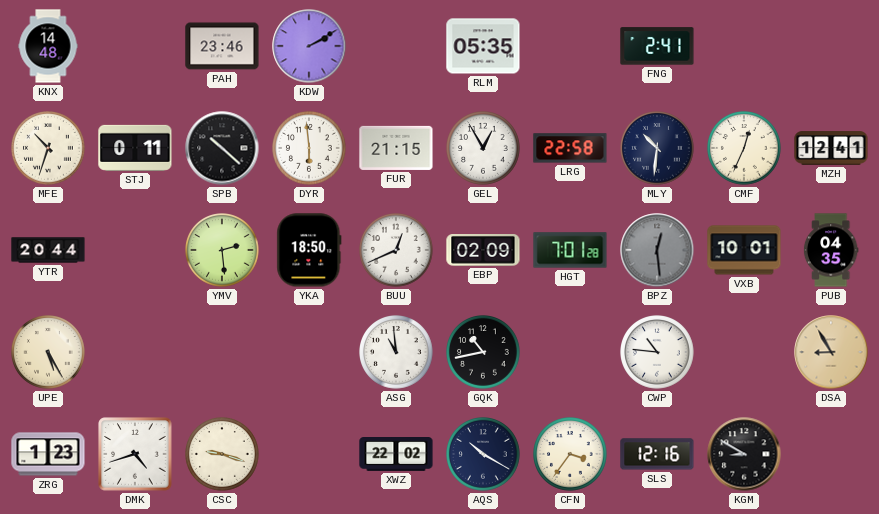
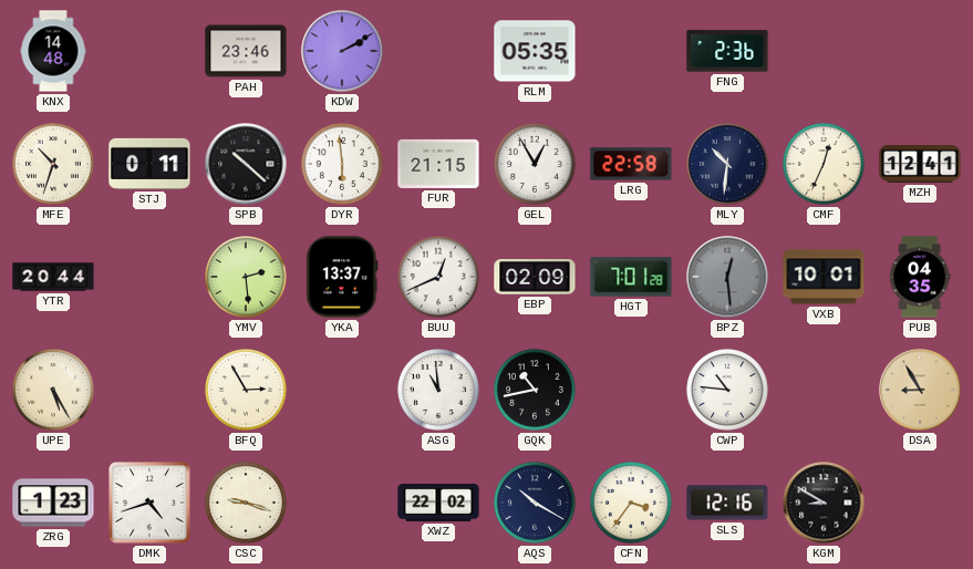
FNG: 2:41 -> 2:36
YKA: 18:50 -> 13:37
BFQ: none -> 2:55
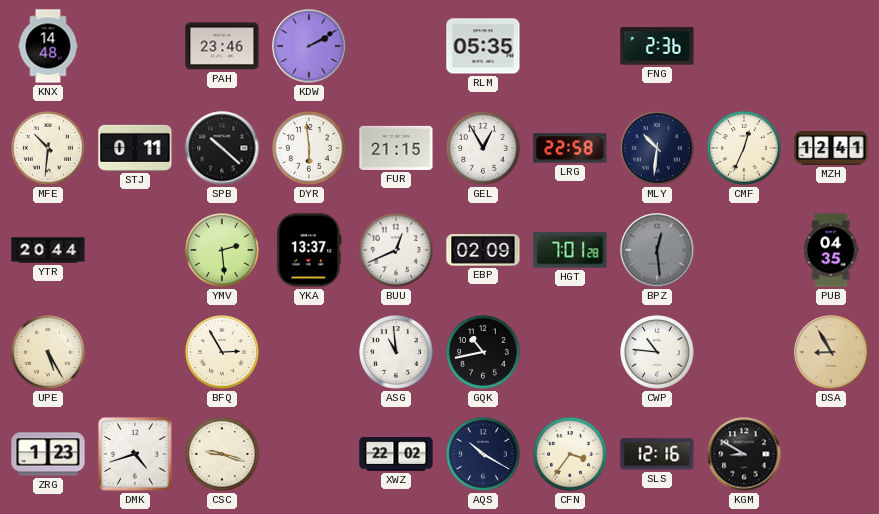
MFE: 10:33 -> 10:31
VXB: 10:01 -> none
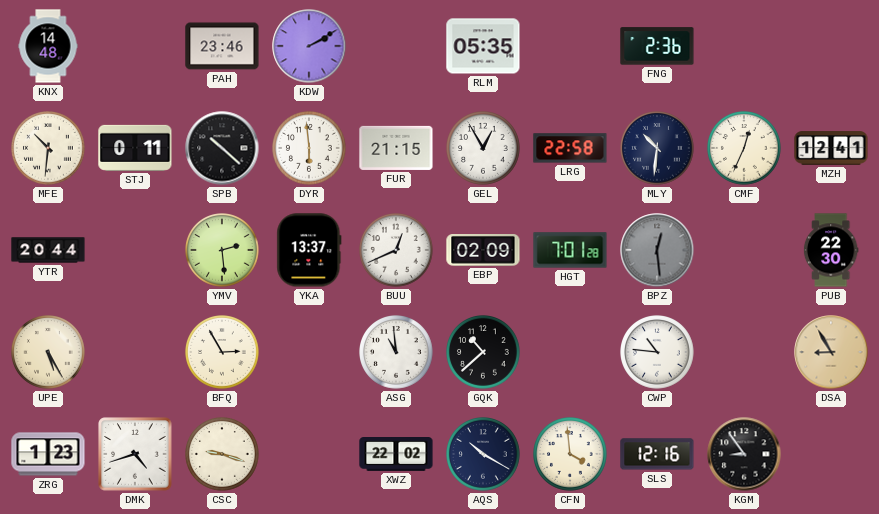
PUB: 04:35 -> 22:30
GQK: 10:43 -> 10:38
CFN: 3:36 -> 3:59
KGM: 8:50 -> 8:54
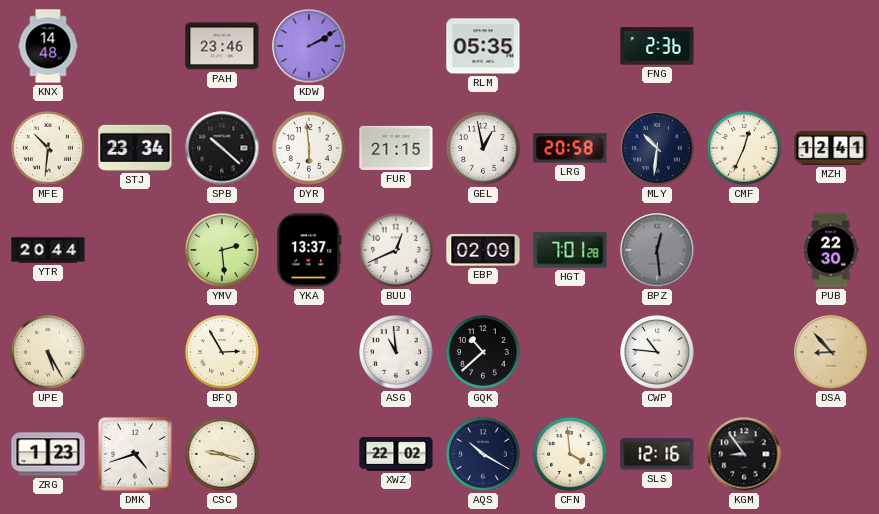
STJ: 0:11 -> 23:34
GEL: 12:55 -> 12:58
LRG: 22:58 -> 20:58
DSA: 8:55 -> 8:53
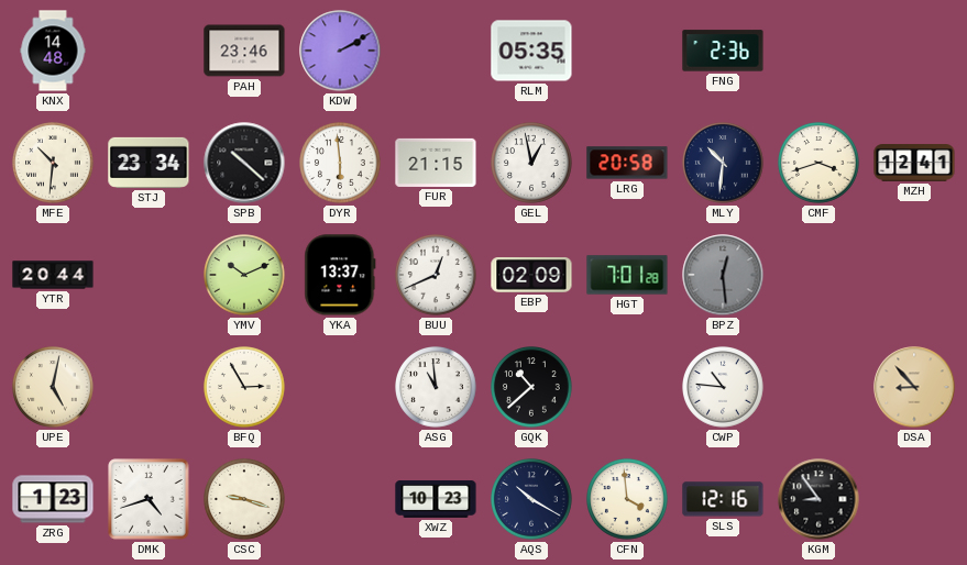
CMF: 12:34 -> 3:42
YMV: 2:29 -> 10:11
PUB: 22:30 -> none
UPE: 5:25 -> 5:02
XWZ: 22:02 -> 10:23
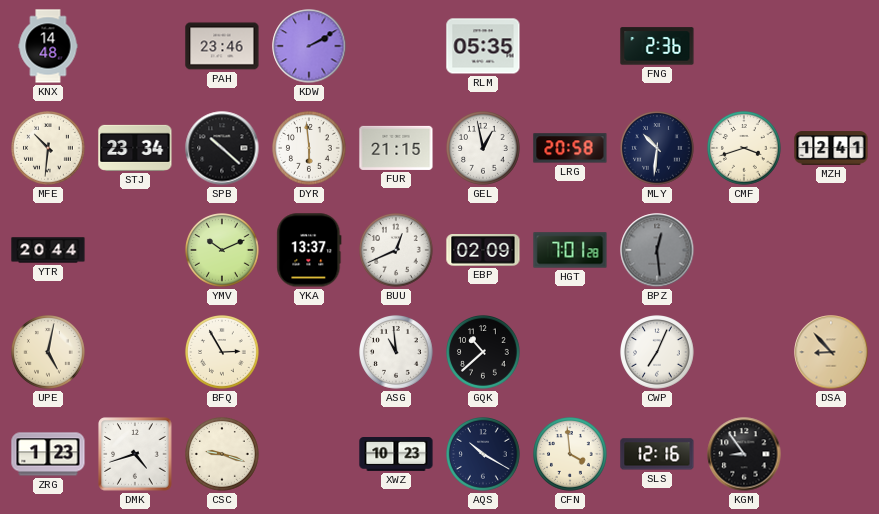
CWP: 10:46 -> 7:04
